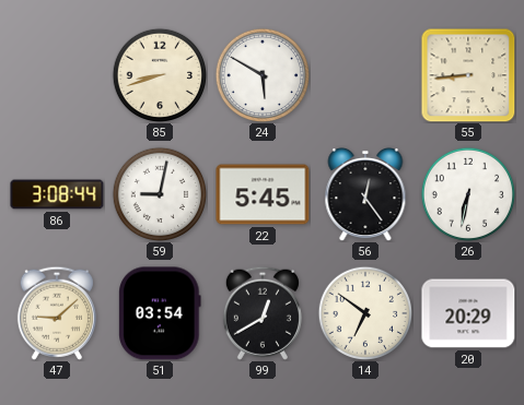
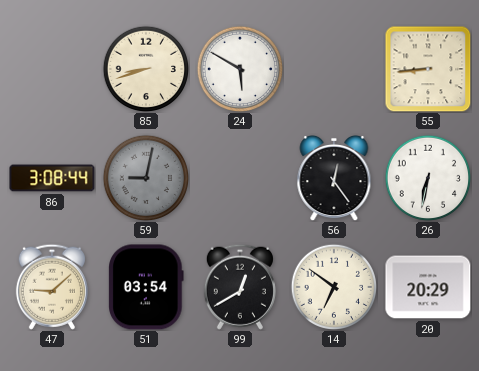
59 dial: white -> grey
22: 5:45 -> none
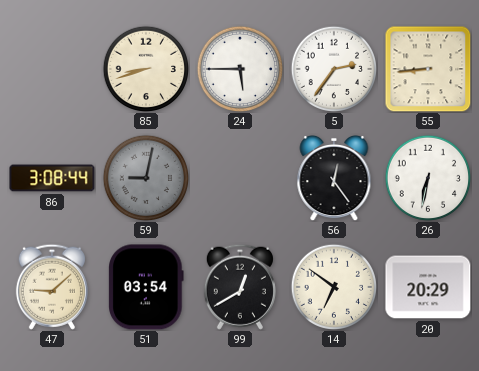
24: 5:50 -> 5:45
5: none -> 2:36
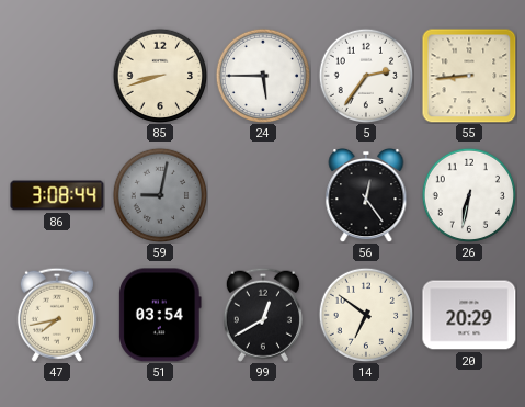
47: 9:08 -> 7:43
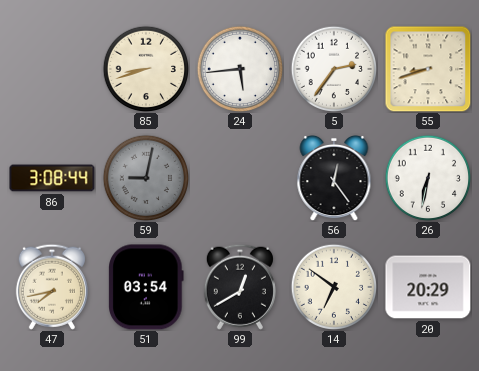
24: 5:45 -> 5:44
55: 8:44 -> 8:42
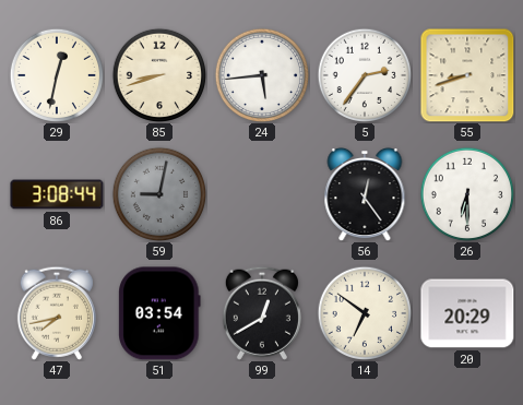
29: none -> 12:32
26: 6:32 -> 6:30
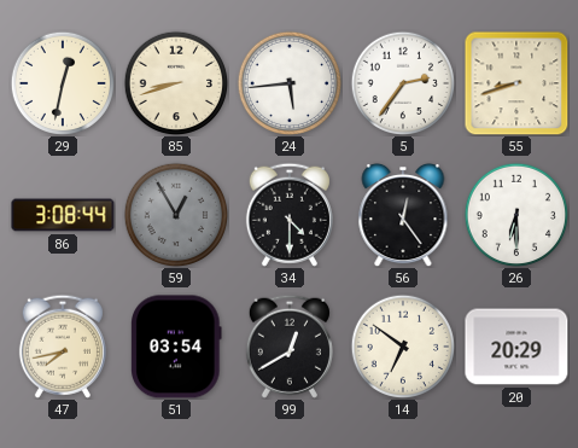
59: 9:02 -> 12:55
34: none -> 4:30
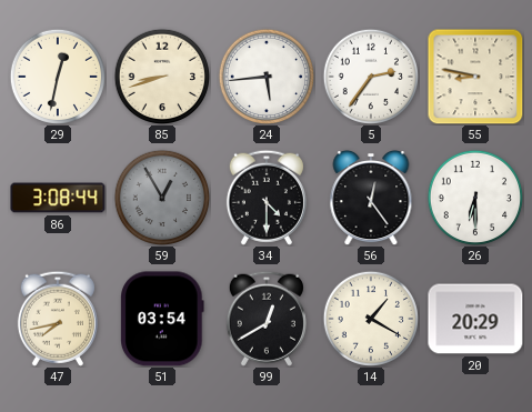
55: 8:42 -> 8:47
14: 6:51 -> 1:20
